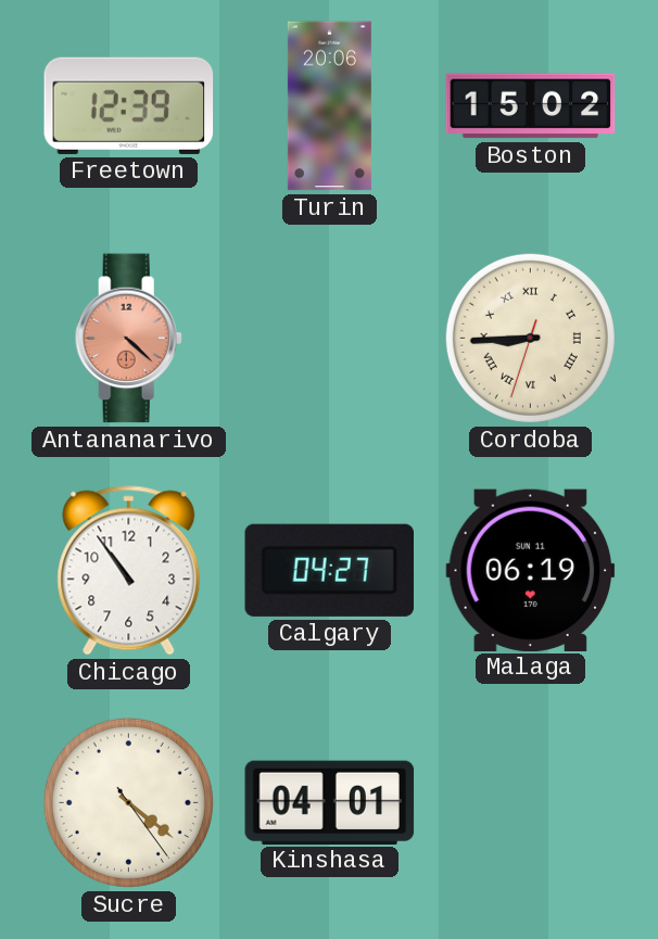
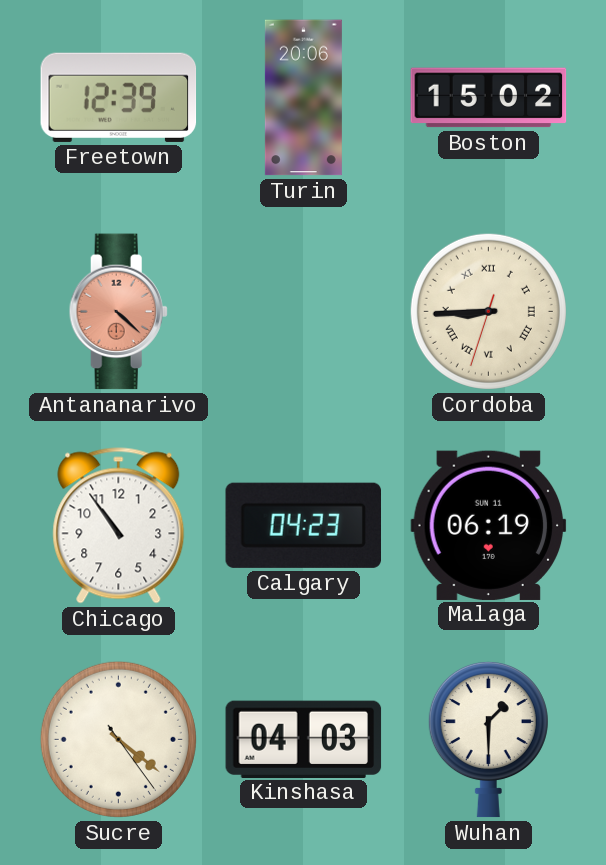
Calgary: 04:27 -> 04:23
Kinshasa: 04:01 -> 04:03
Wuhan: none -> 1:30
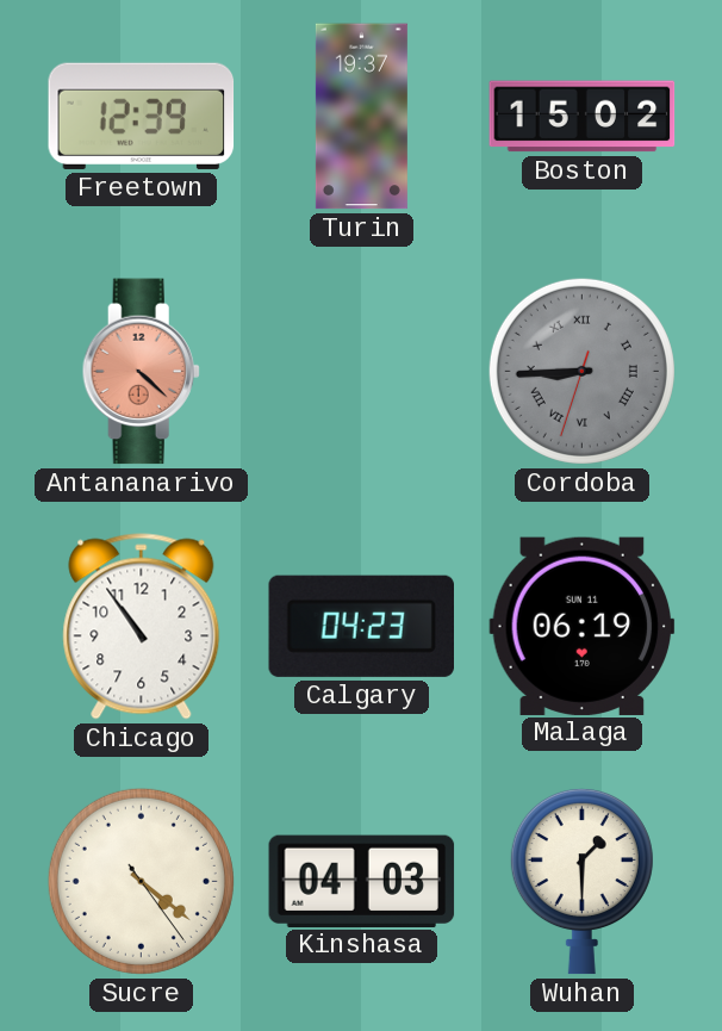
Turin: 20:06 -> 19:37
Cordoba dial: cream -> grey
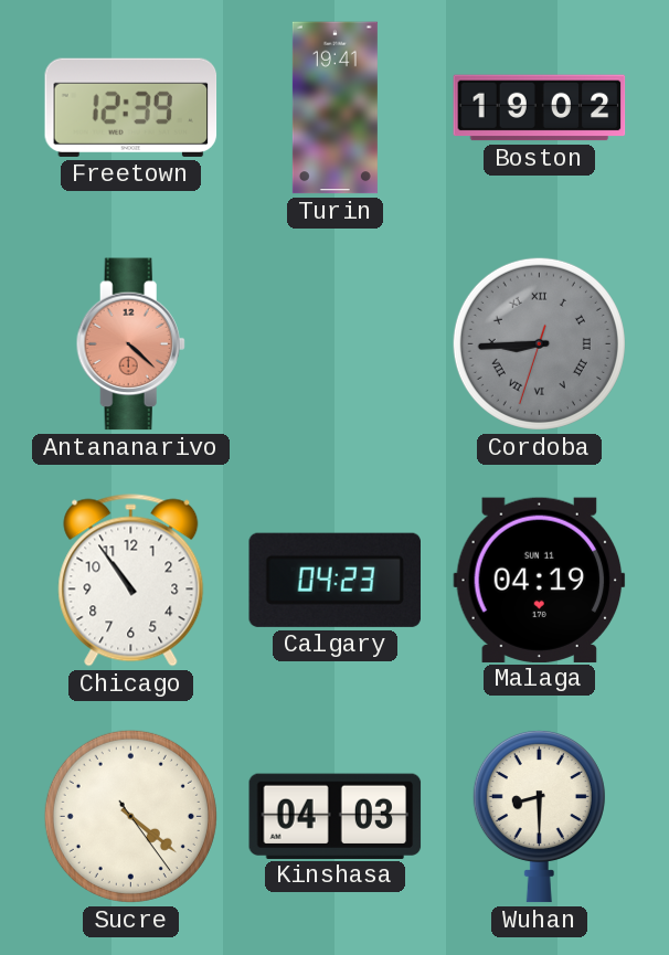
Turin: 19:37 -> 19:41
Boston: 15:02 -> 19:02
Malaga: 06:19 -> 04:19
Wuhan: 1:30 -> 8:30
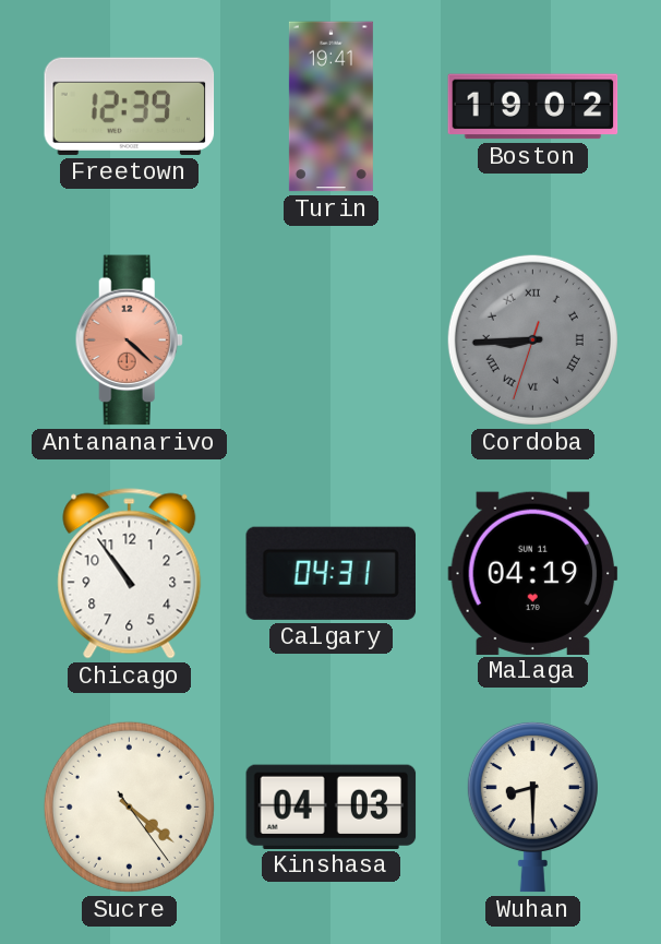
Calgary: 04:23 -> 04:31
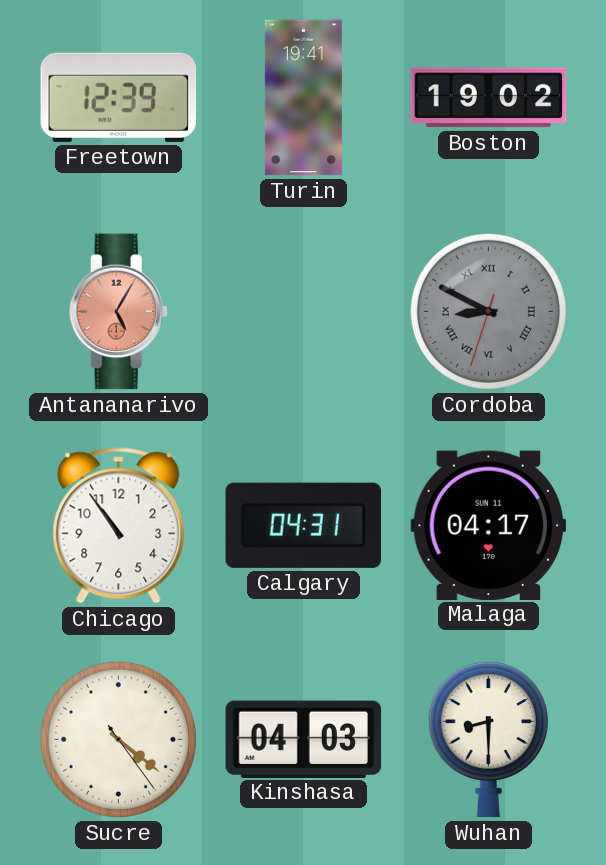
Antananarivo: 4:22 -> 5:05
Cordoba: 8:44 -> 8:49
Malaga: 04:19 -> 04:17
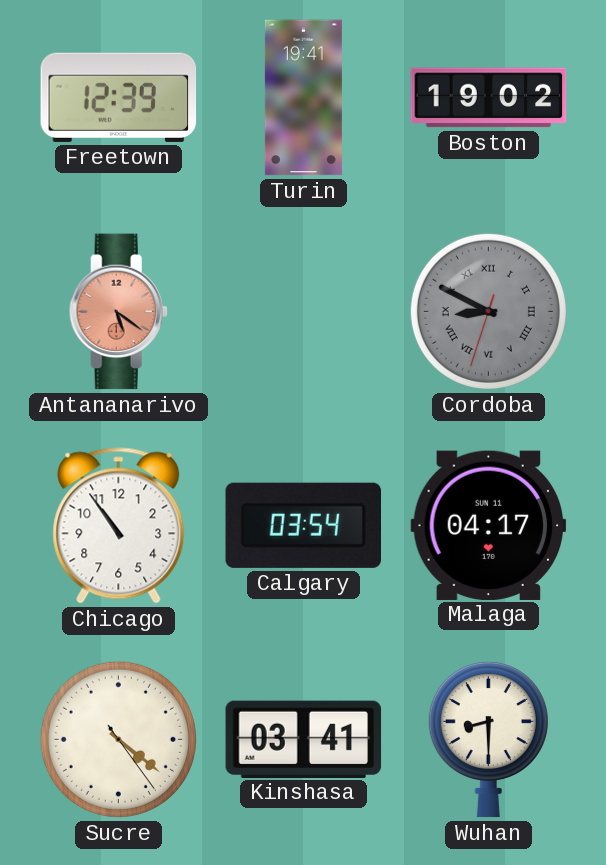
Antananarivo: 5:05 -> 5:21
Calgary: 04:31 -> 03:54
Kinshasa: 04:03 -> 03:41
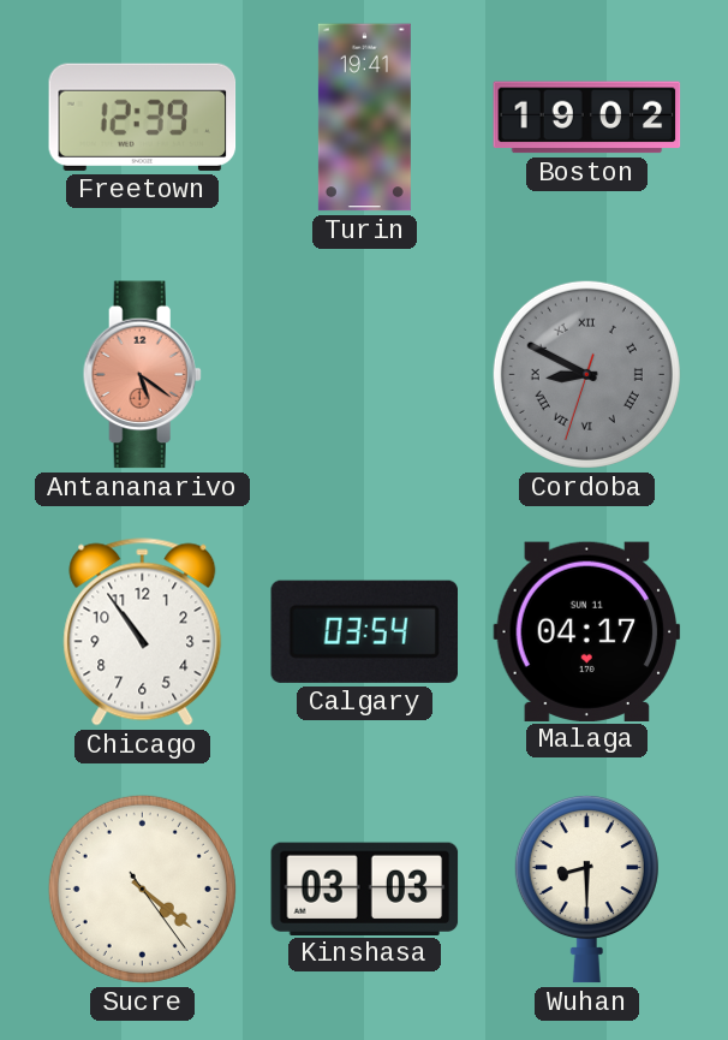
Kinshasa: 03:41 -> 03:03
